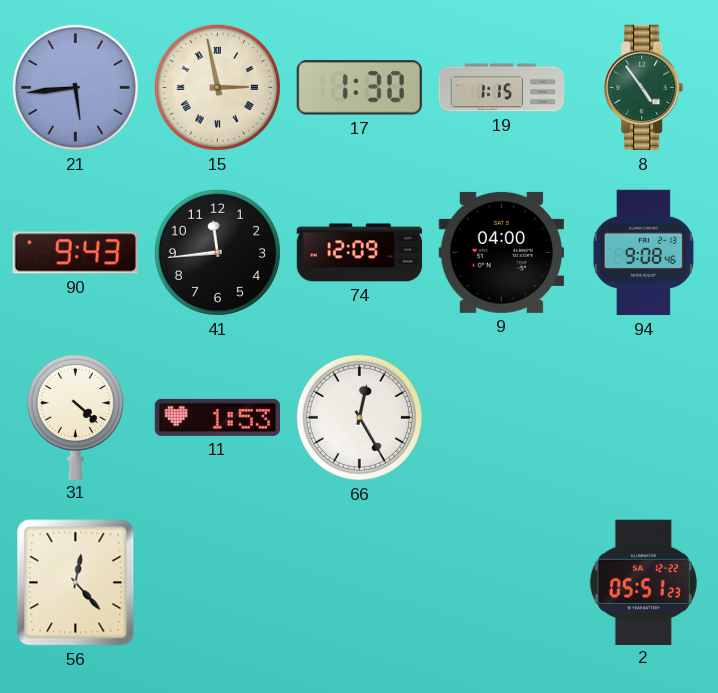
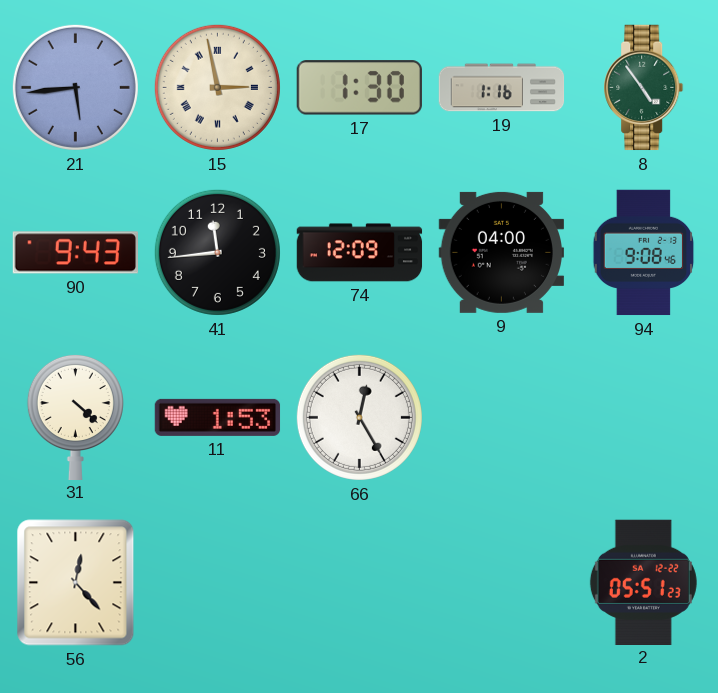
19: 1:15 -> 1:16
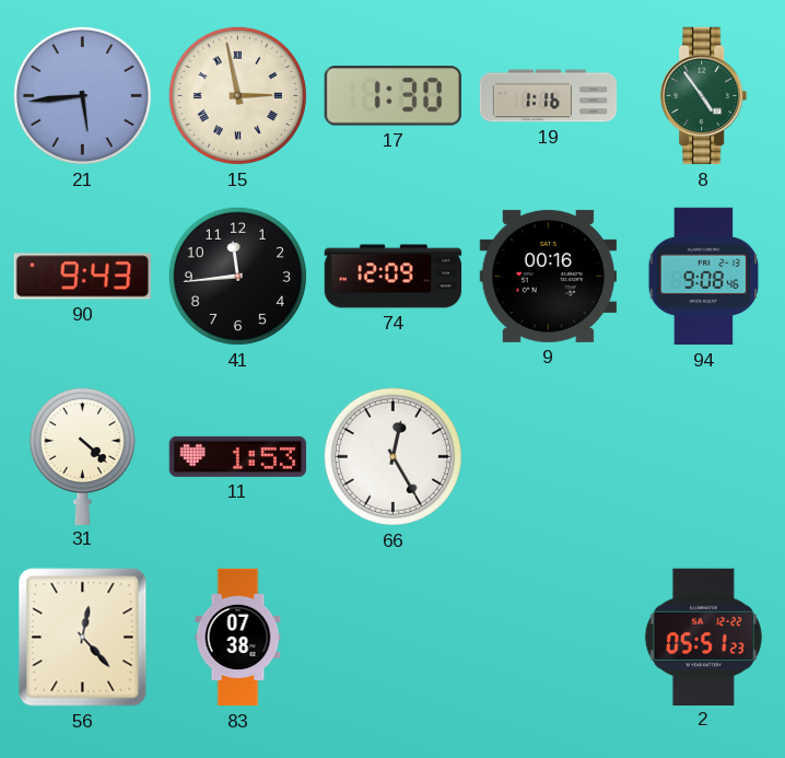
9: 04:00 -> 00:16
83: none -> 07:38
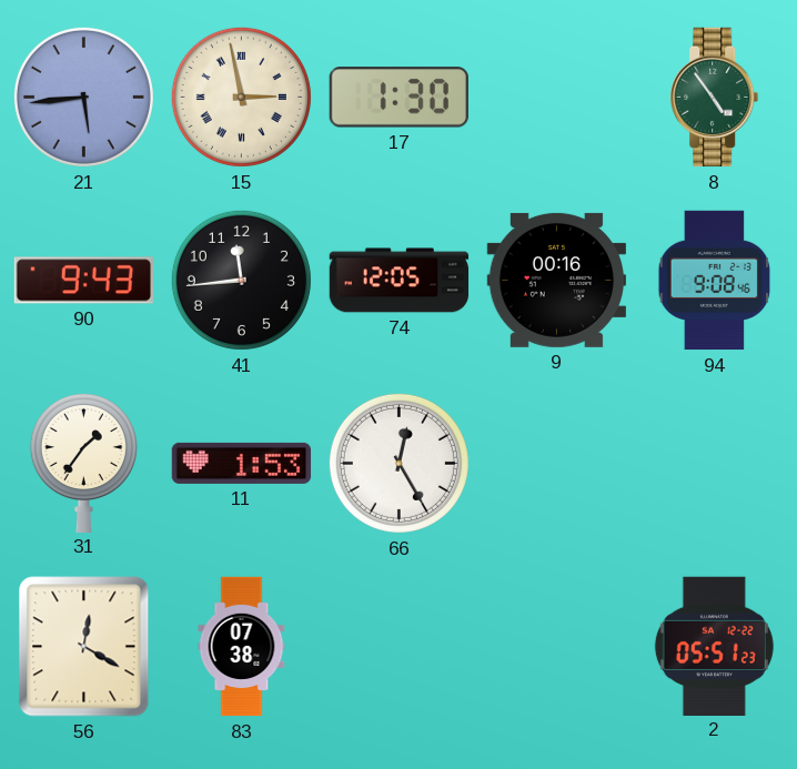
19: 1:16 -> none
74: 12:09 -> 12:05
31: 4:22 -> 1:36
56: 12:23 -> 12:20
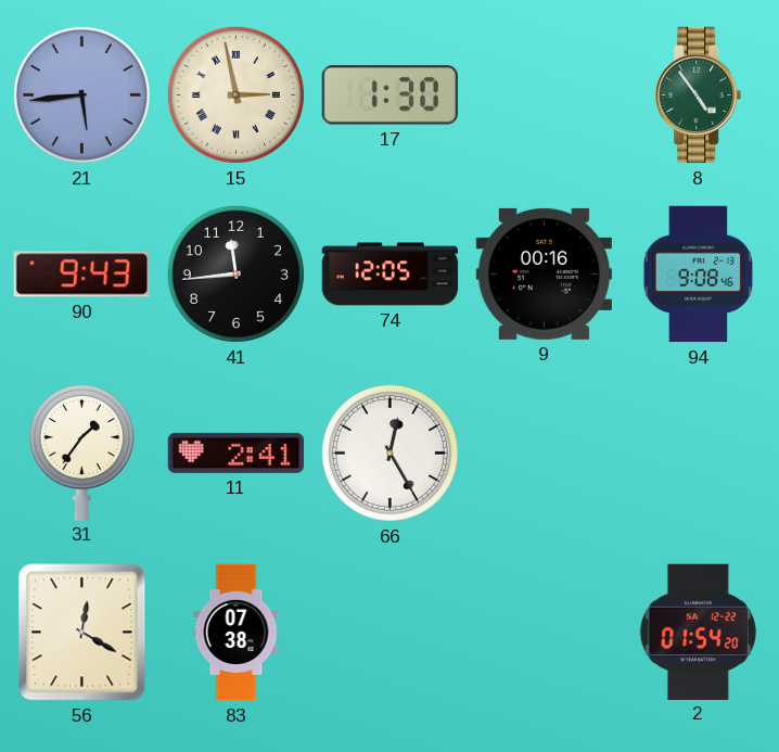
11: 1:53 -> 2:41
2: 05:51 -> 01:54
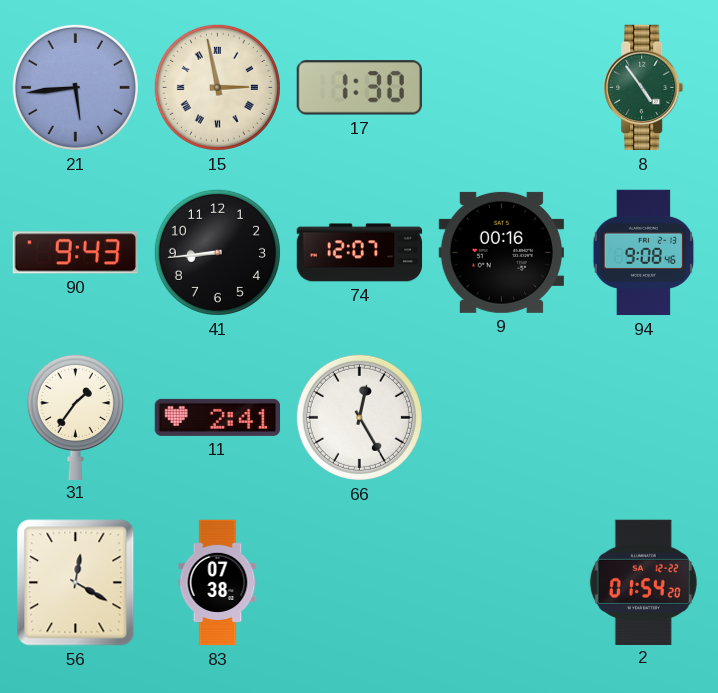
41: 11:44 -> 8:44
74: 12:05 -> 12:07
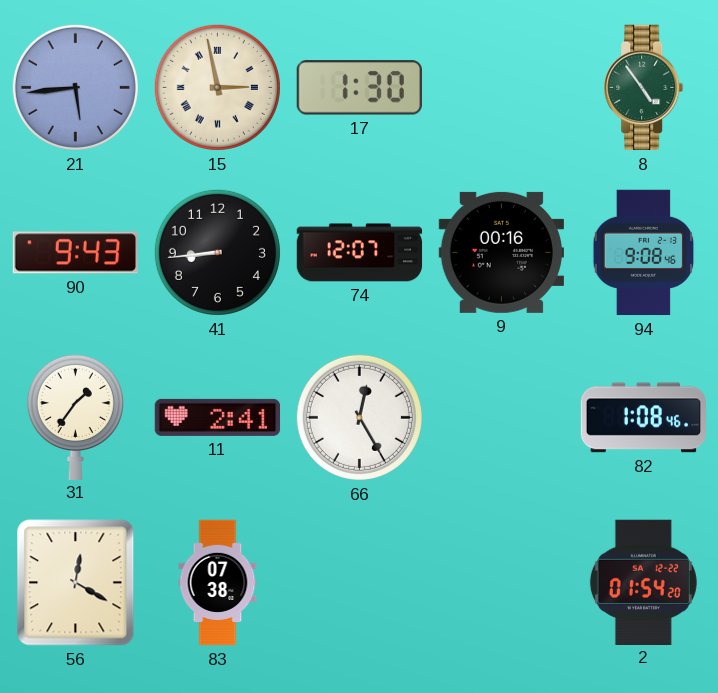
82: none -> 1:08
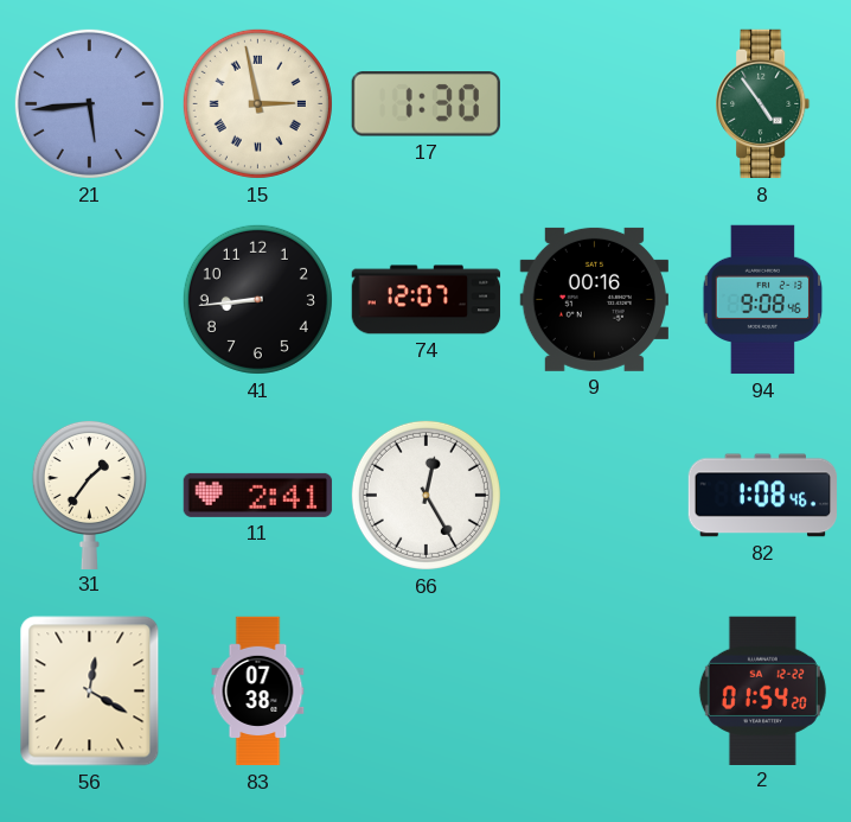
90: 9:43 -> none
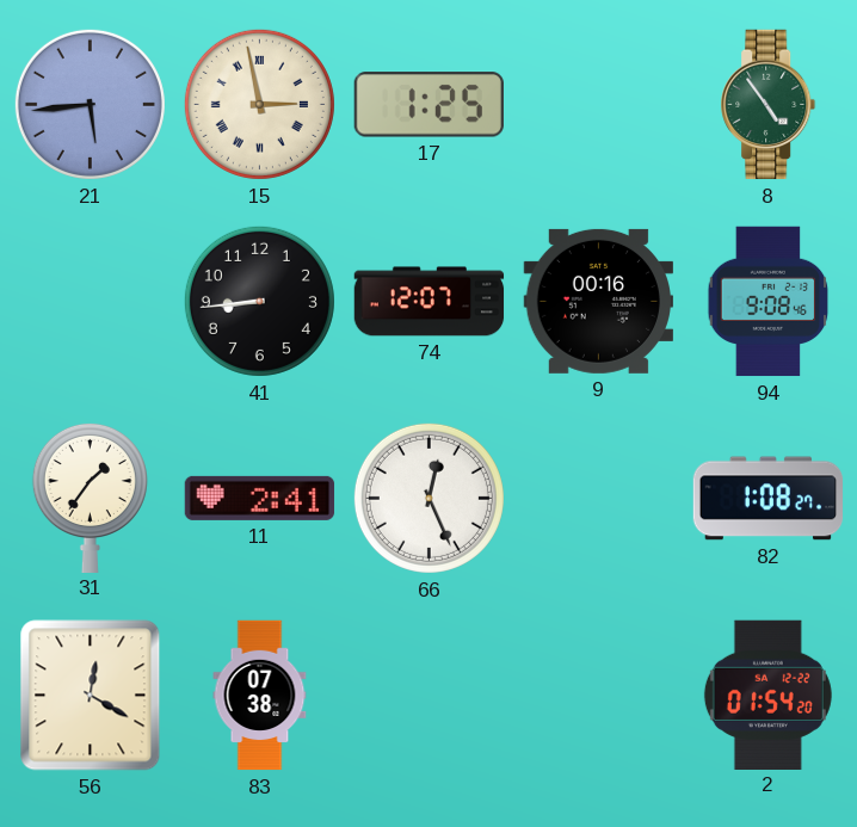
17: 1:30 -> 1:25
66: 12:25 -> 12:26
82: 1:08:46 -> 1:08:27
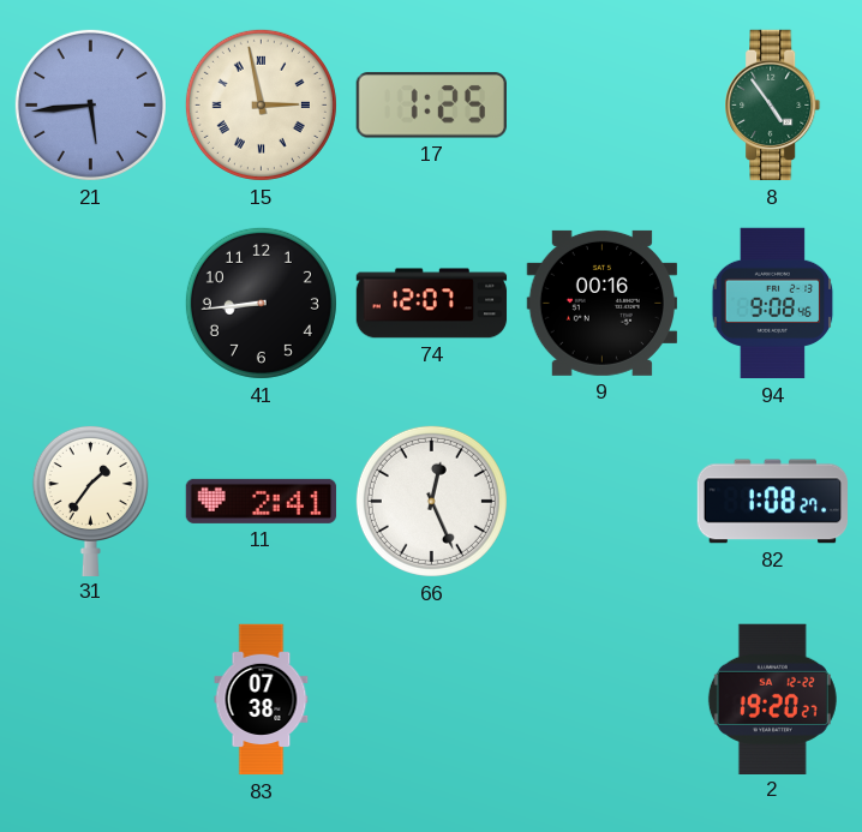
56: 12:20 -> none
2: 01:54 -> 19:20
